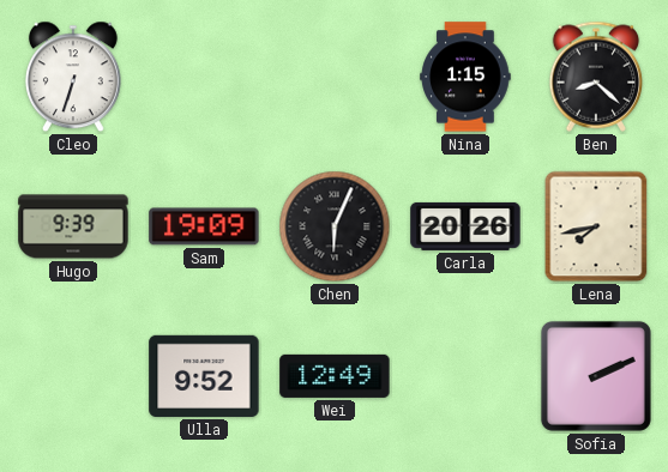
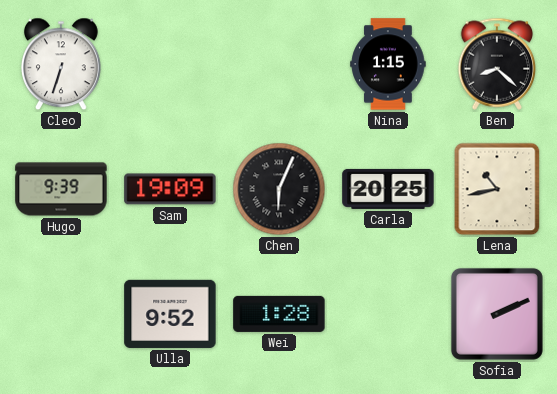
Carla: 20:26 -> 20:25
Lena: 7:43 -> 10:43
Wei: 12:49 -> 1:28
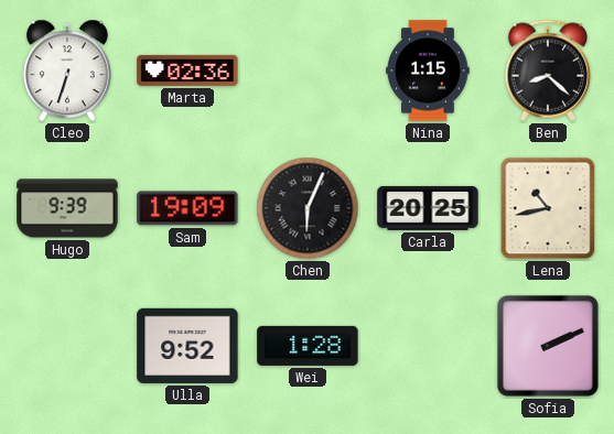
Marta: none -> 02:36
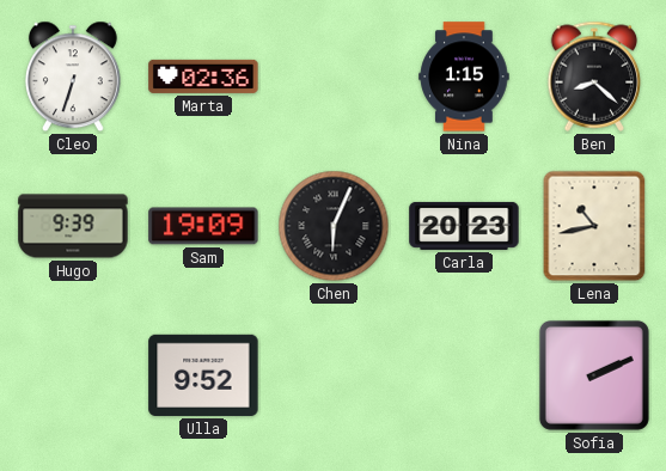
Carla: 20:25 -> 20:23
Wei: 1:28 -> none
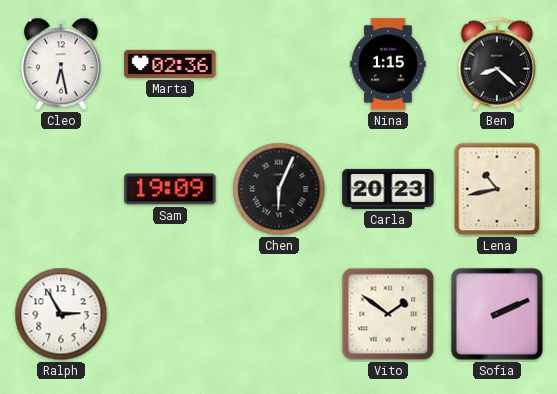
Cleo: 6:33 -> 6:28
Hugo: 9:39 -> none
Ralph: none -> 2:55
Ulla: 9:52 -> none
Vito: none -> 1:51
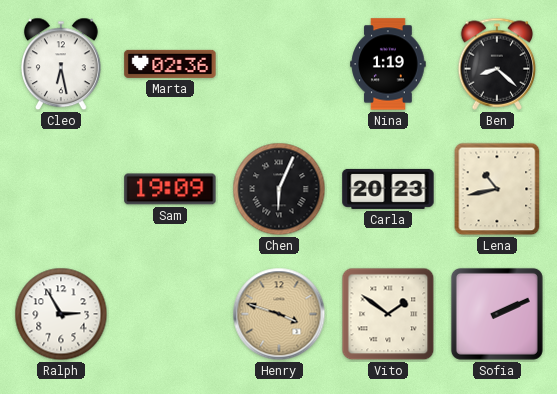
Nina: 1:15 -> 1:19
Henry: none -> 3:48
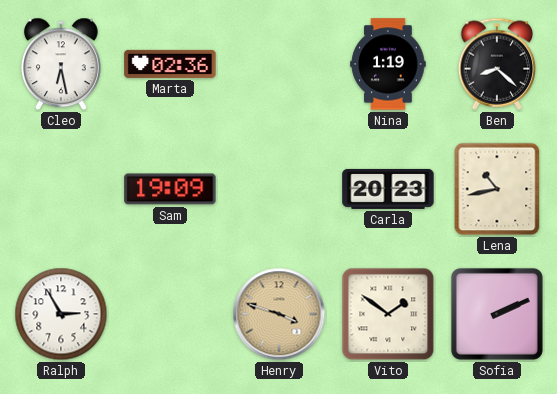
Chen: 6:04 -> none
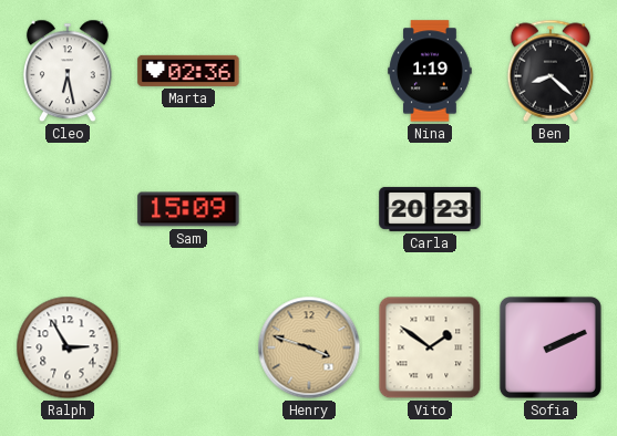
Sam: 19:09 -> 15:09
Lena: 10:43 -> none
